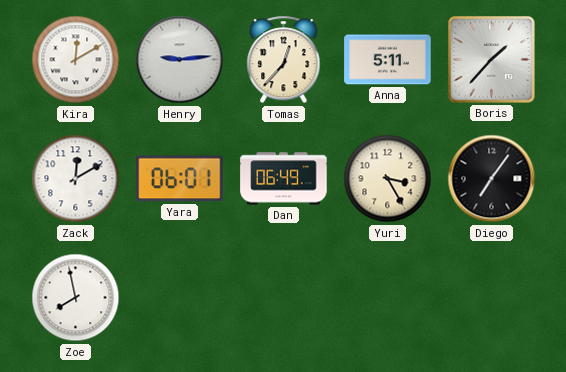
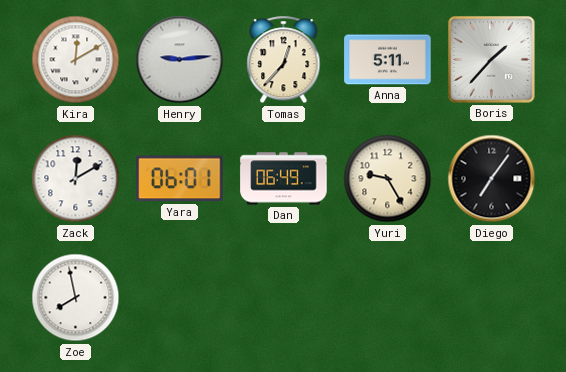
Yuri: 3:25 -> 9:25
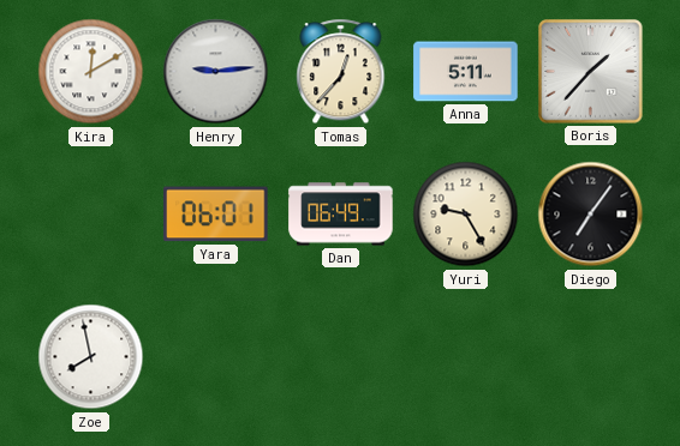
Zack: 12:10 -> none
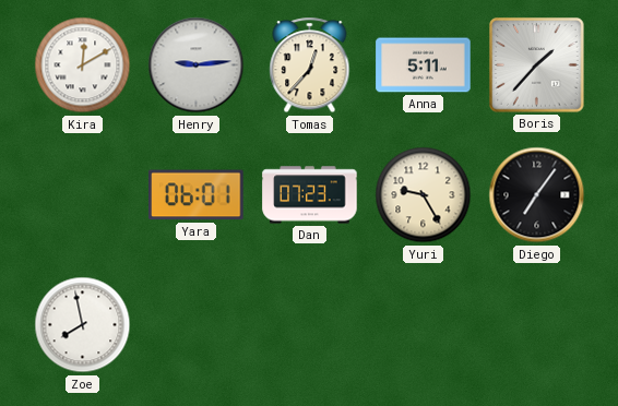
Dan: 06:49 -> 07:23
